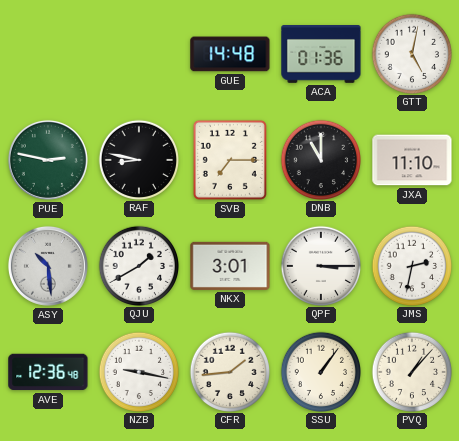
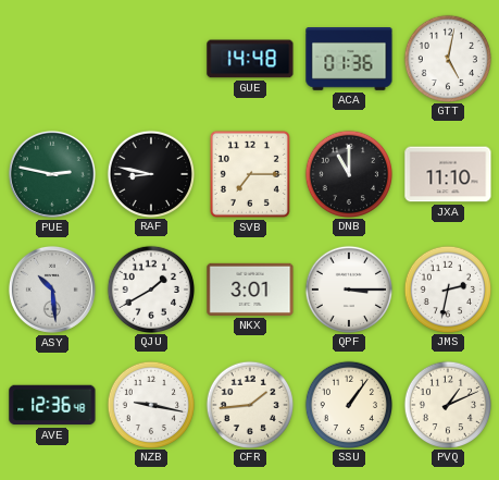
PVQ: 1:07 -> 1:11
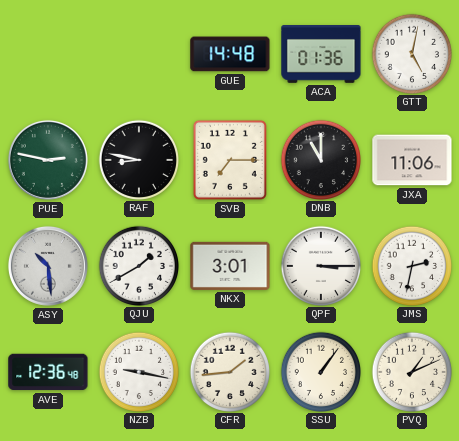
JXA: 11:10 -> 11:06
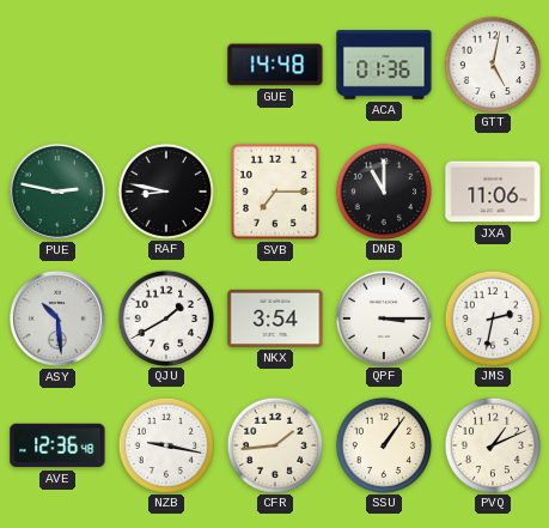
NKX: 3:01 -> 3:54
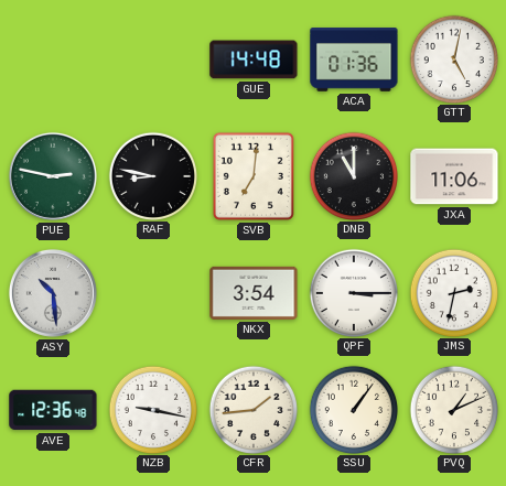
SVB: 7:15 -> 7:01
QJU: 1:40 -> none
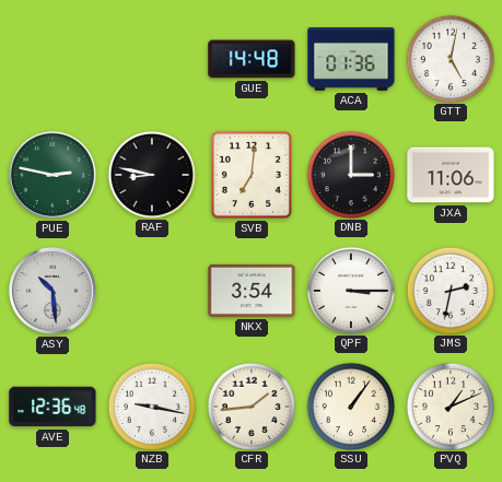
DNB: 11:00 -> 3:00
